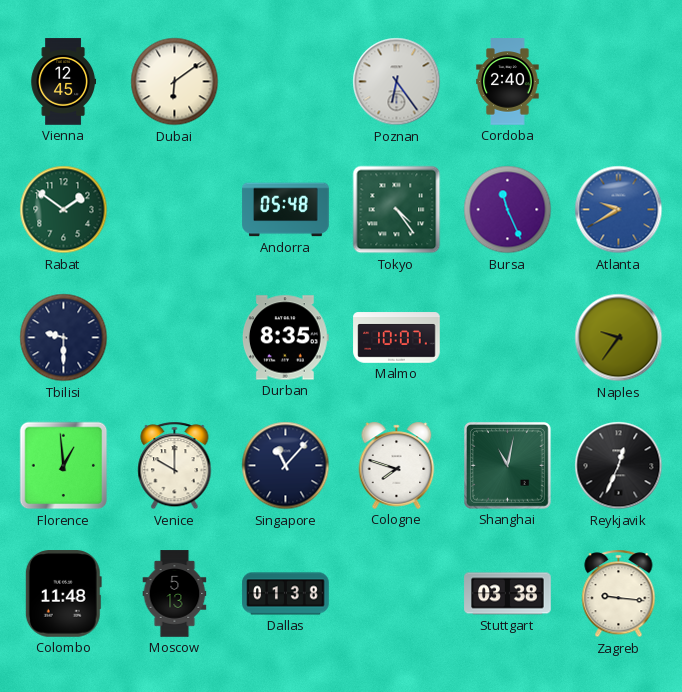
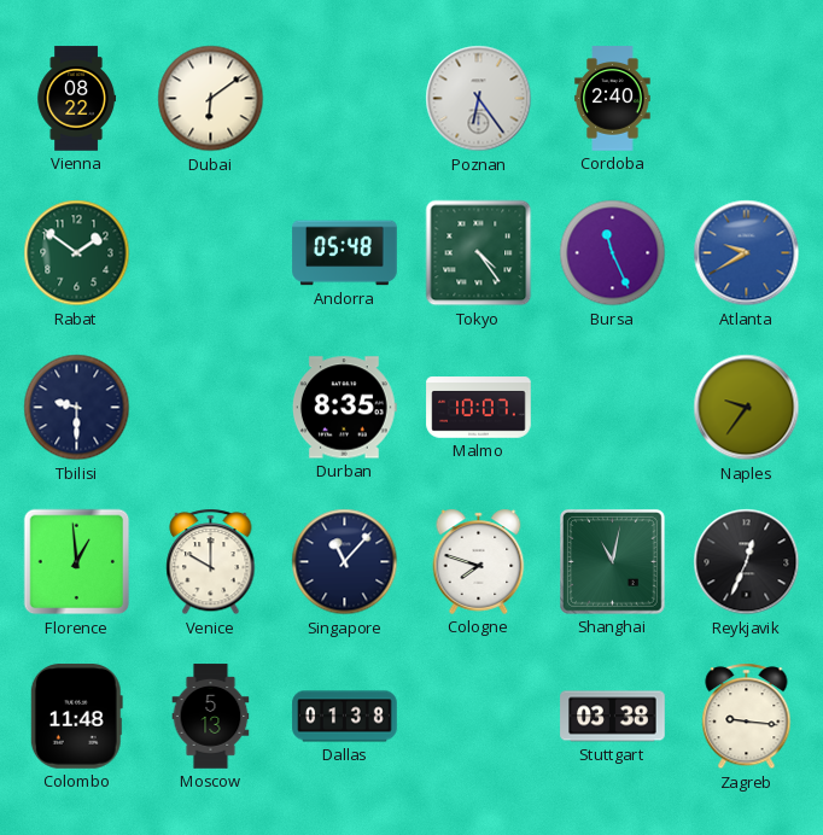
Vienna: 12:45 -> 08:22
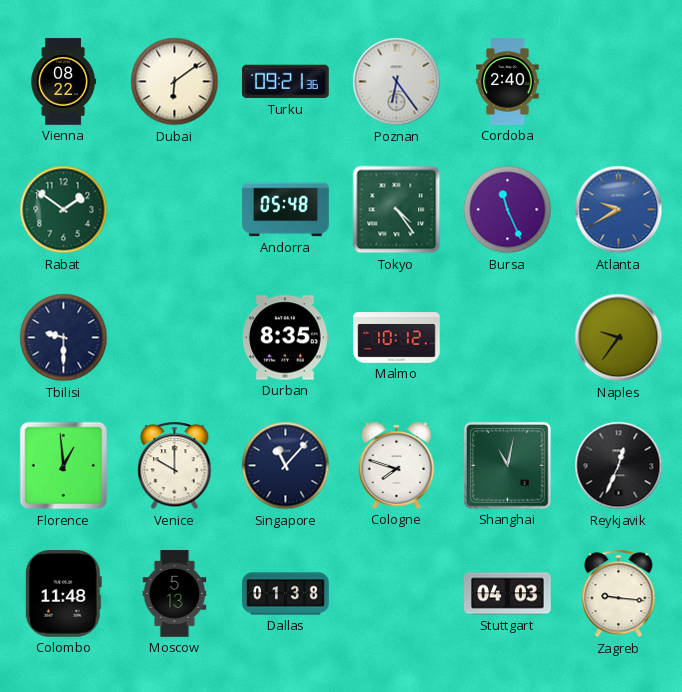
Turku: none -> 09:21
Malmo: 10:07 -> 10:12
Stuttgart: 03:38 -> 04:03
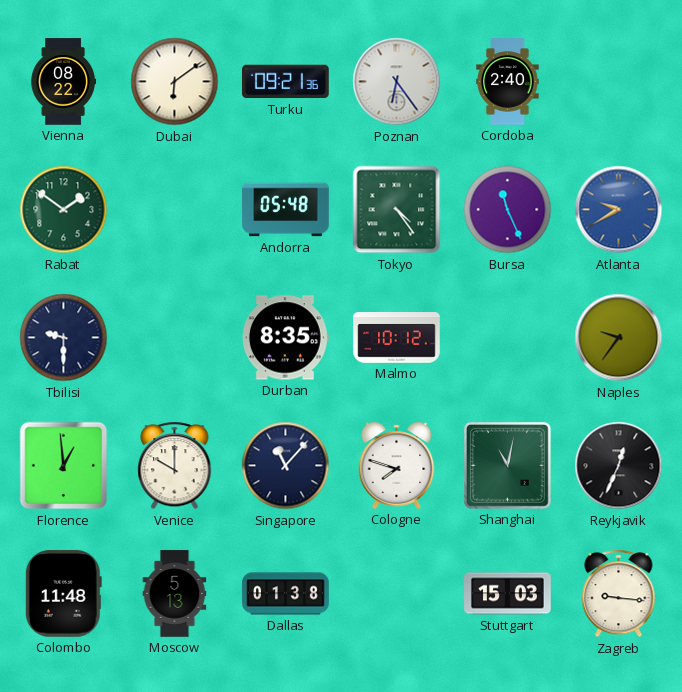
Stuttgart: 04:03 -> 15:03
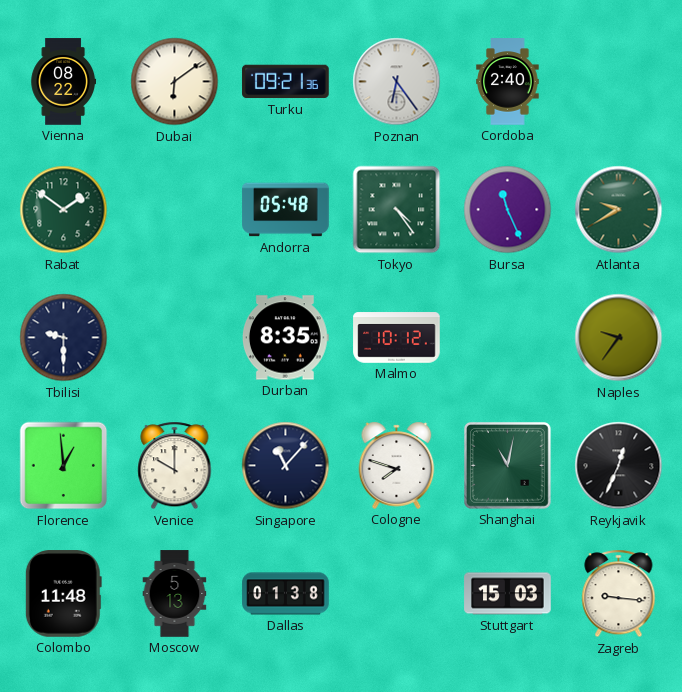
Atlanta dial: blue -> green
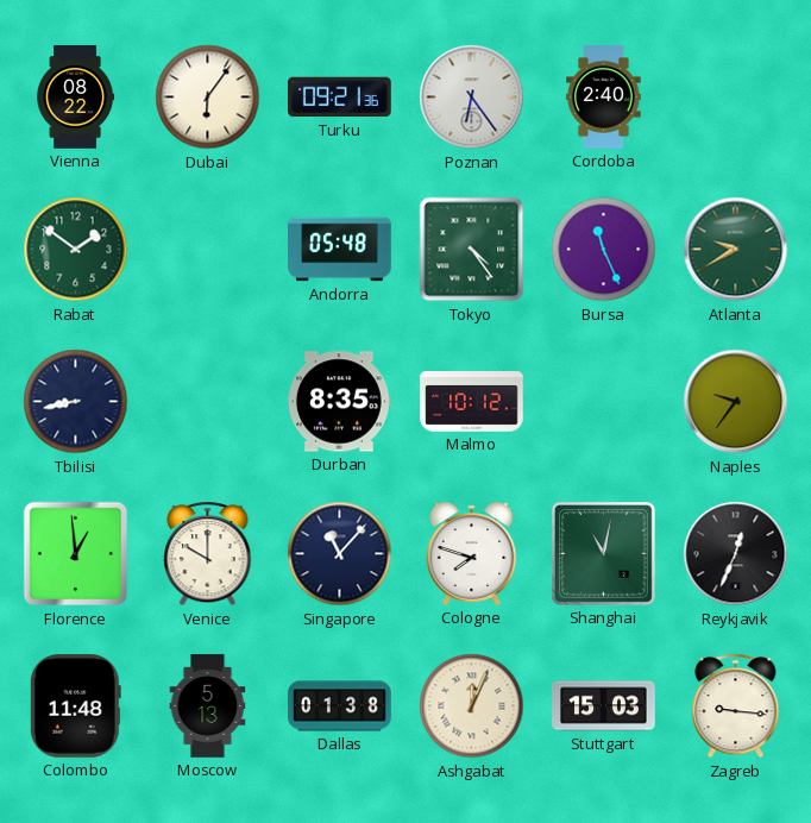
Dubai: 6:09 -> 6:06
Tbilisi: 9:30 -> 8:43
Ashgabat: none -> 12:04
